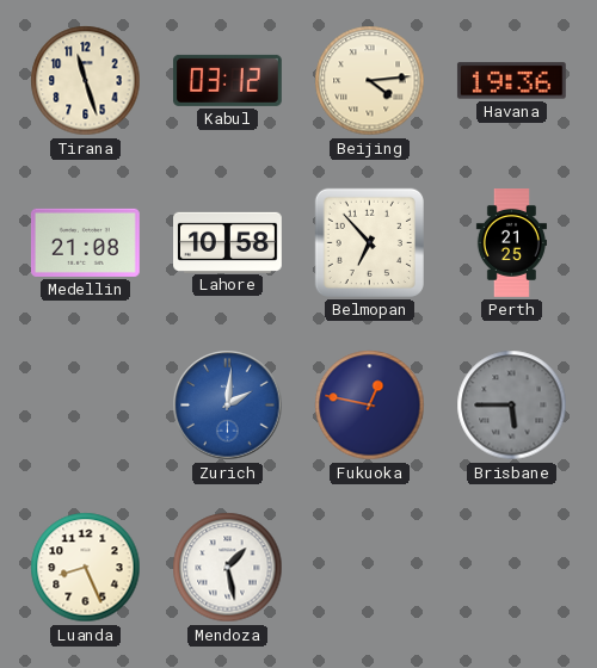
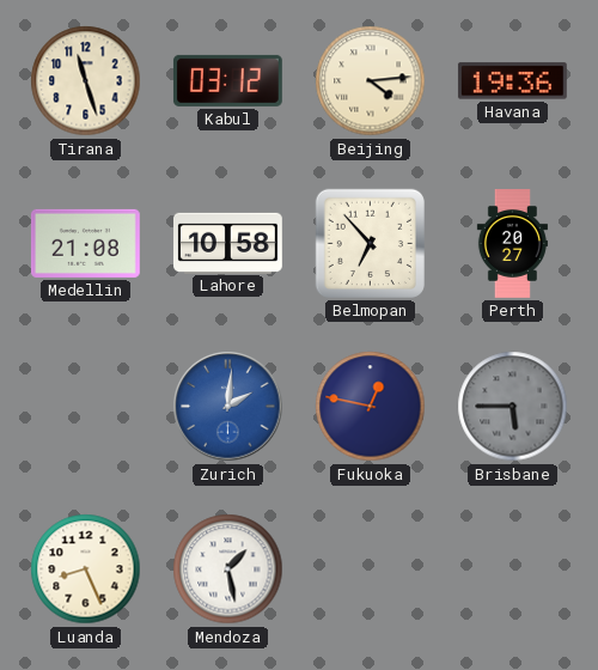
Perth: 21:25 -> 20:27
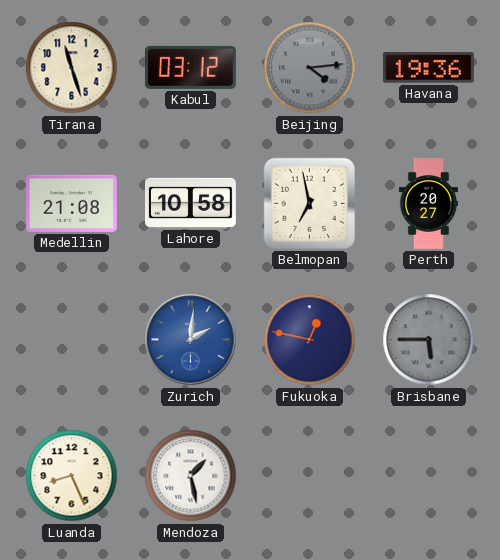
Beijing dial: cream -> grey
Belmopan: 6:53 -> 6:58
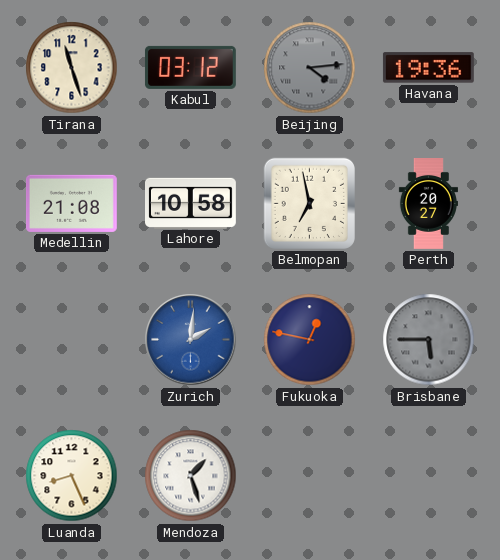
Mendoza: 1:28 -> 1:27
